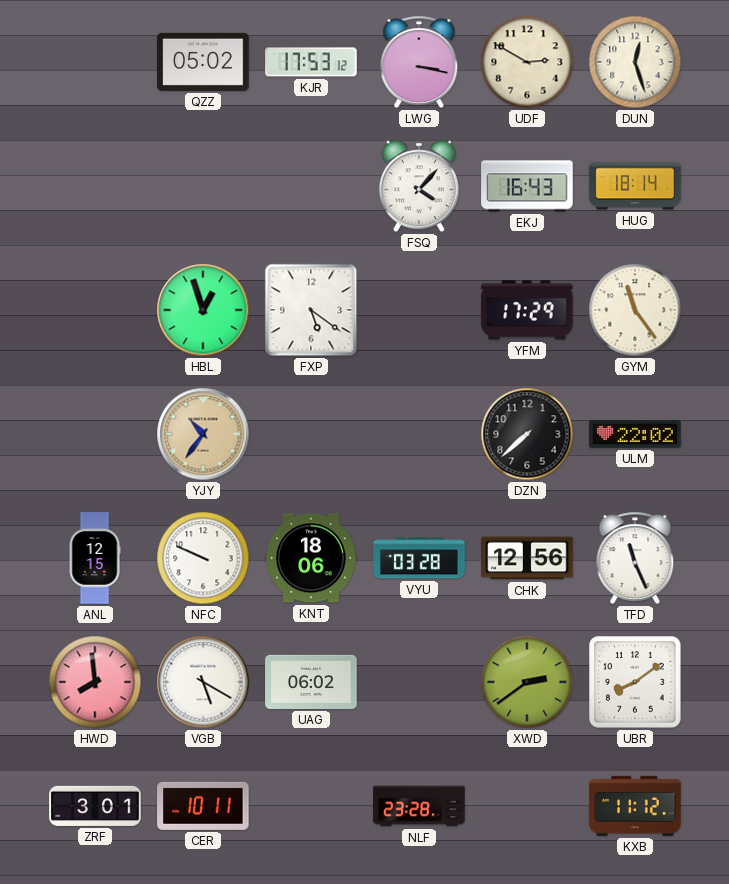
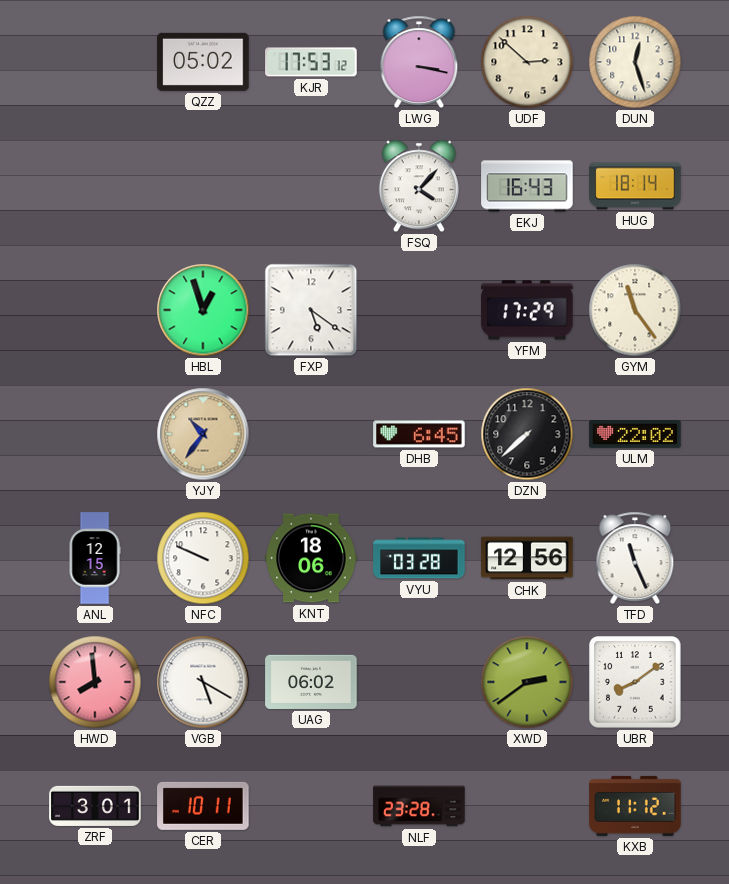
UDF: 2:50 -> 2:52
DHB: none -> 6:45
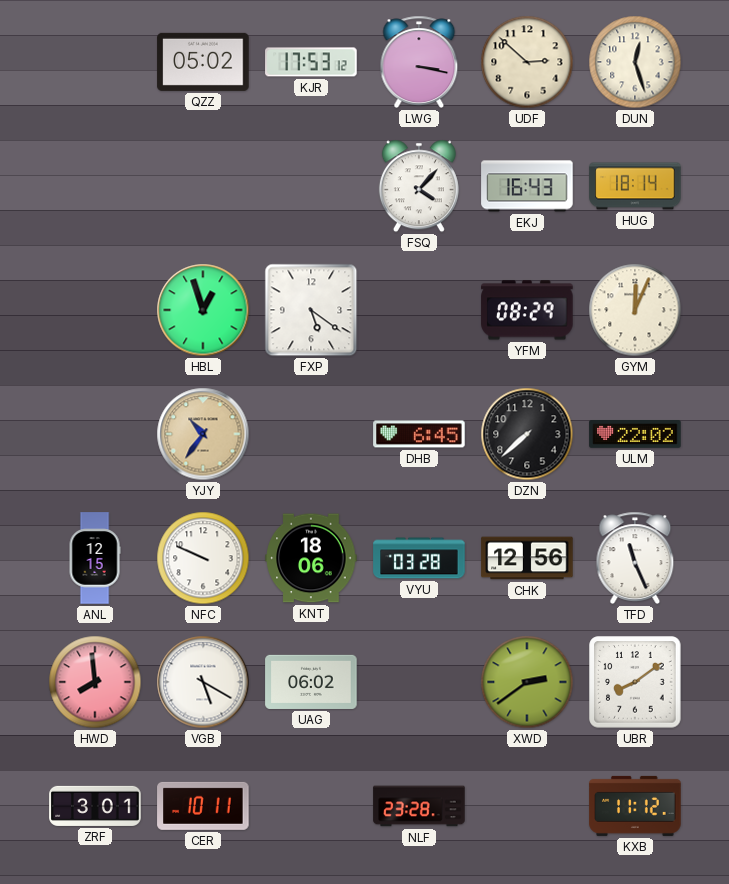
YFM: 17:29 -> 08:29
GYM: 11:24 -> 12:04
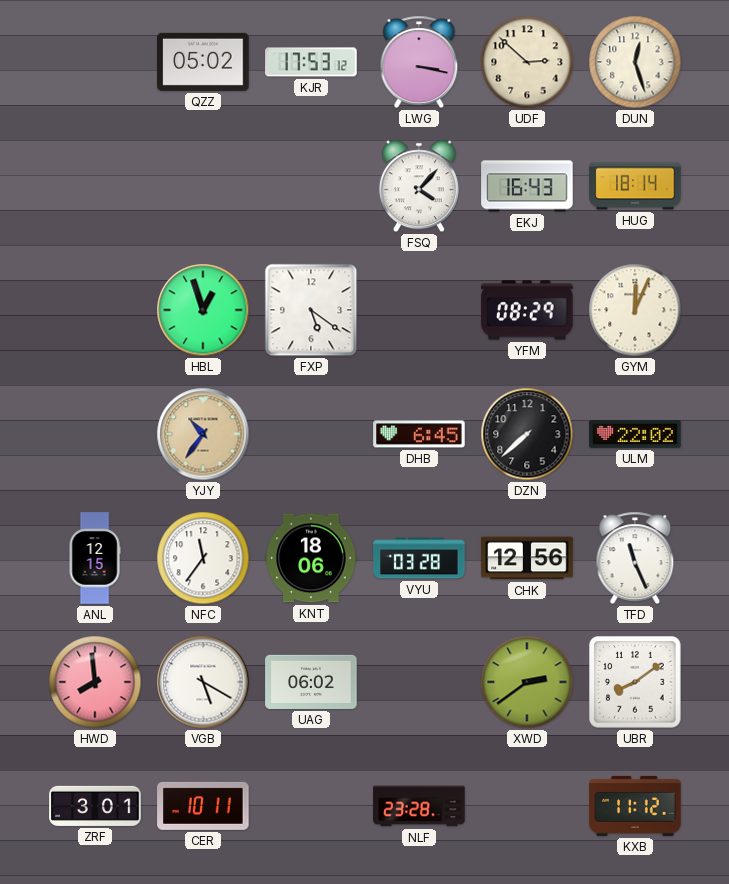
NFC: 9:49 -> 11:36
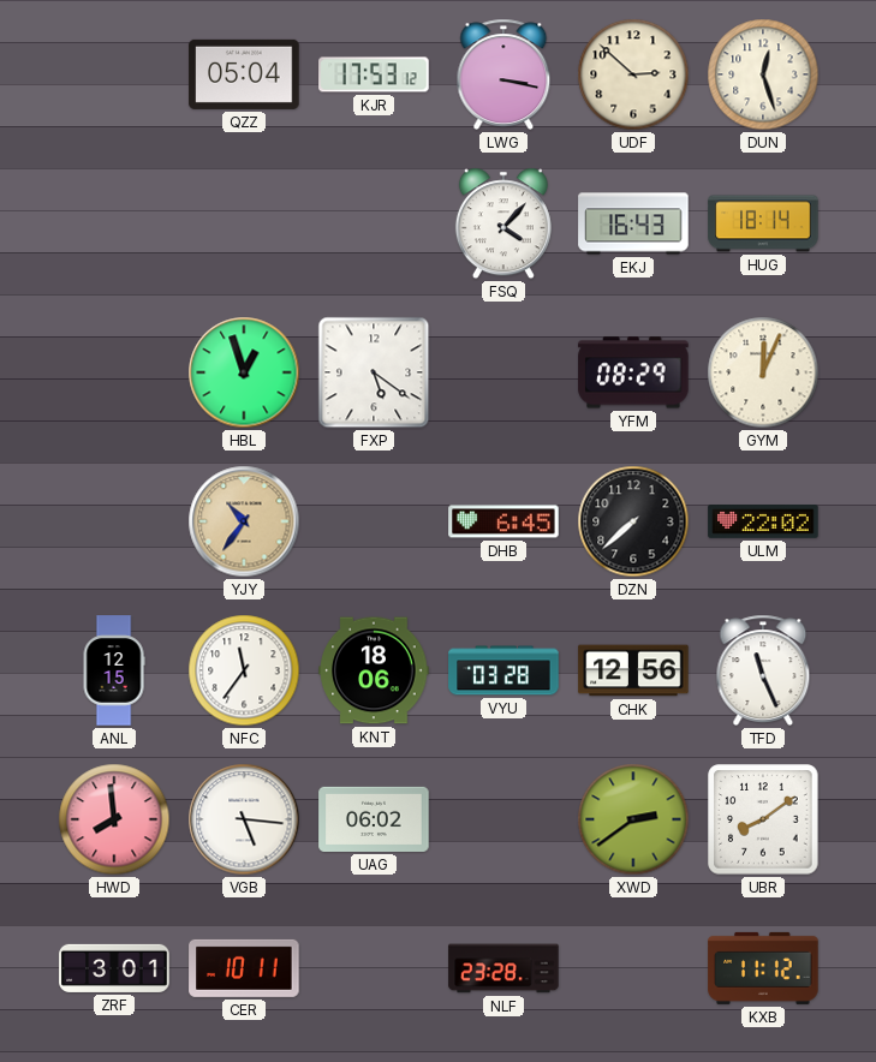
QZZ: 05:02 -> 05:04
VGB: 5:20 -> 5:16
